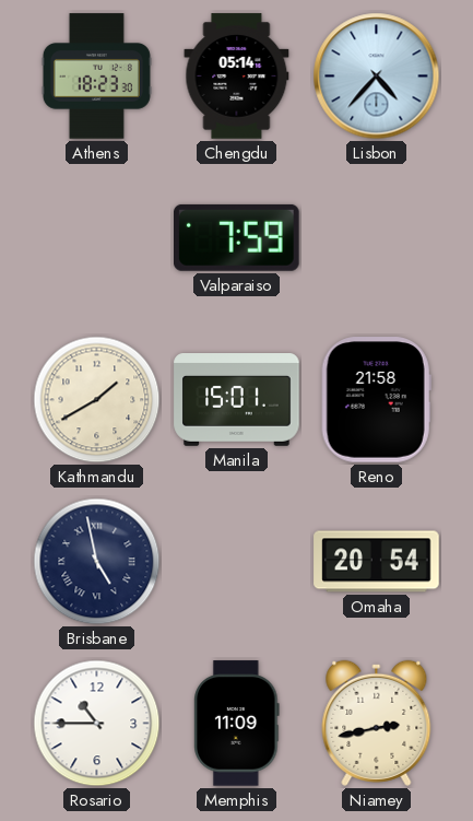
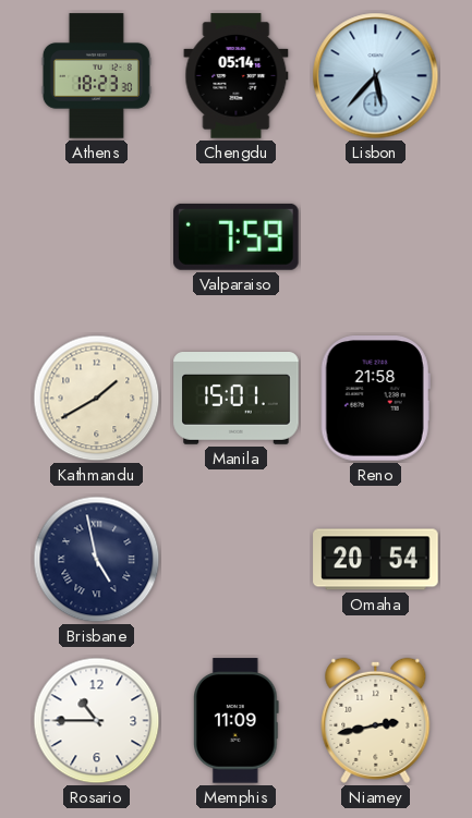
Lisbon: 4:37 -> 5:37
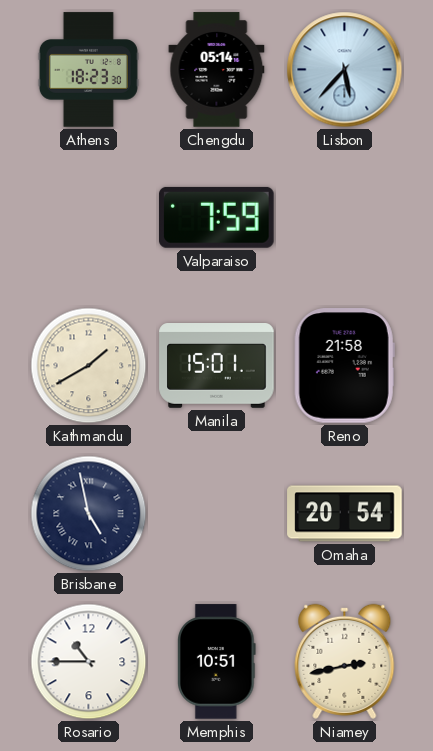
Memphis: 11:09 -> 10:51
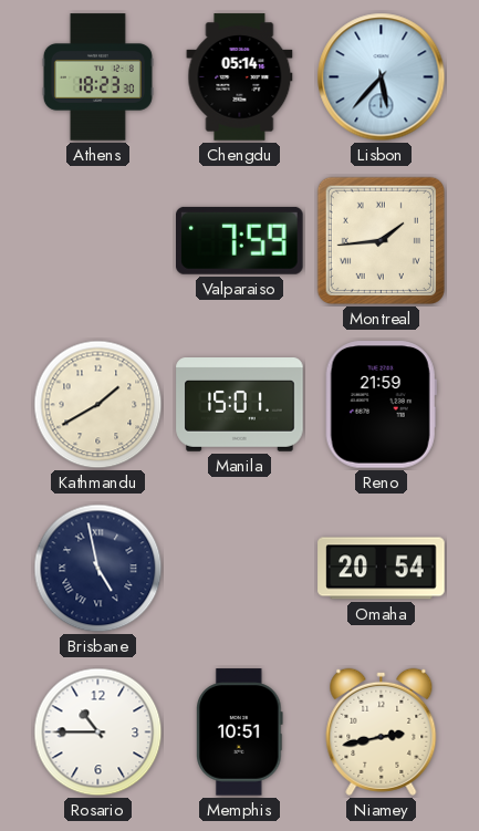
Montreal: none -> 1:44
Reno: 21:58 -> 21:59
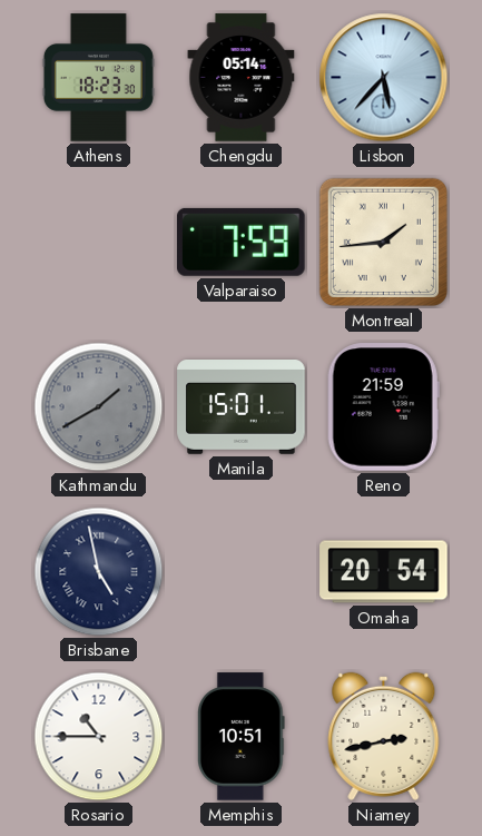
Kathmandu dial: cream -> grey
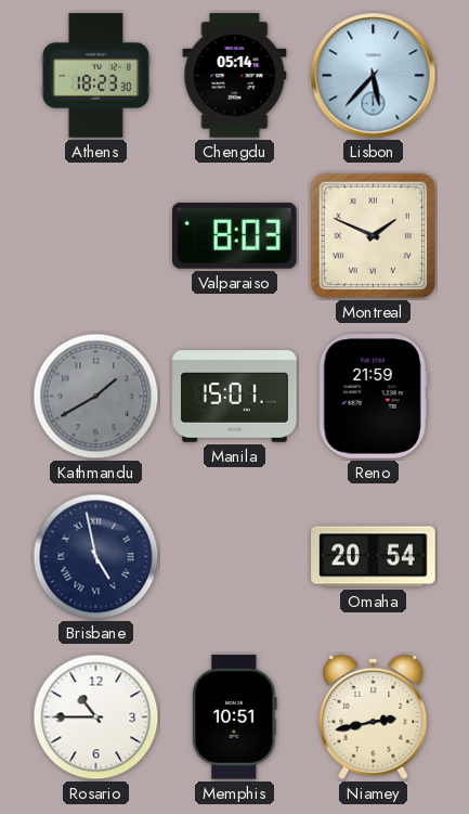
Valparaiso: 7:59 -> 8:03
Montreal: 1:44 -> 1:49
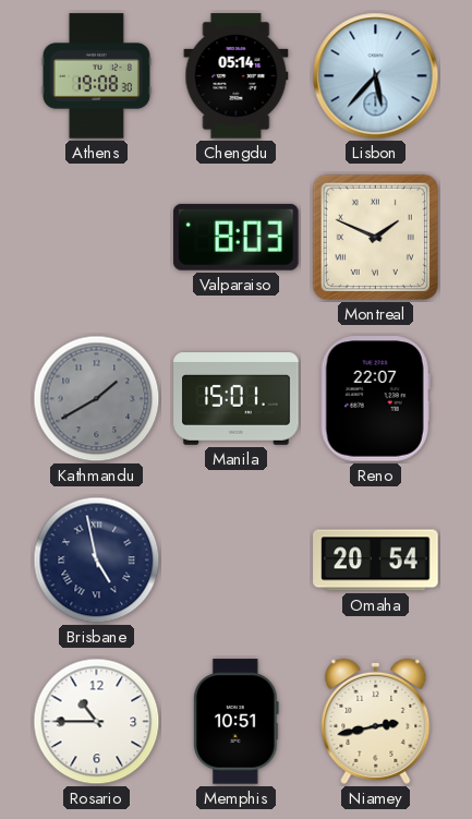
Athens: 18:23 -> 19:08
Reno: 21:59 -> 22:07
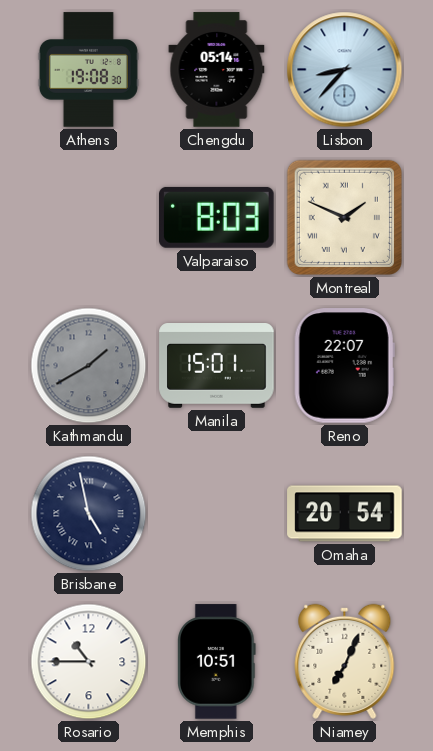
Lisbon: 5:37 -> 8:37
Niamey: 2:43 -> 7:04
